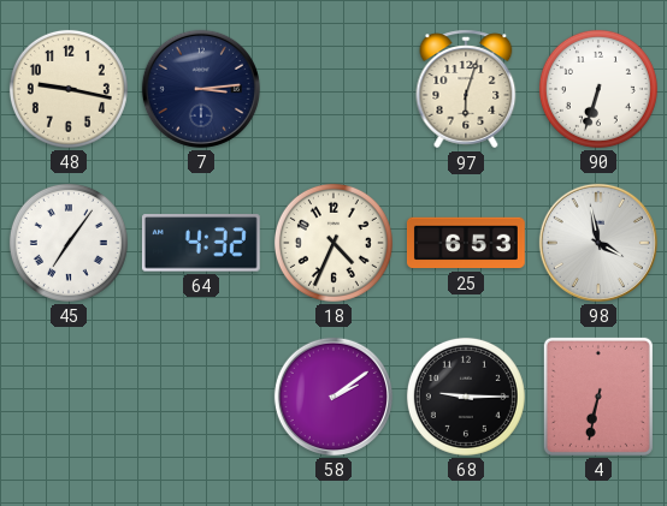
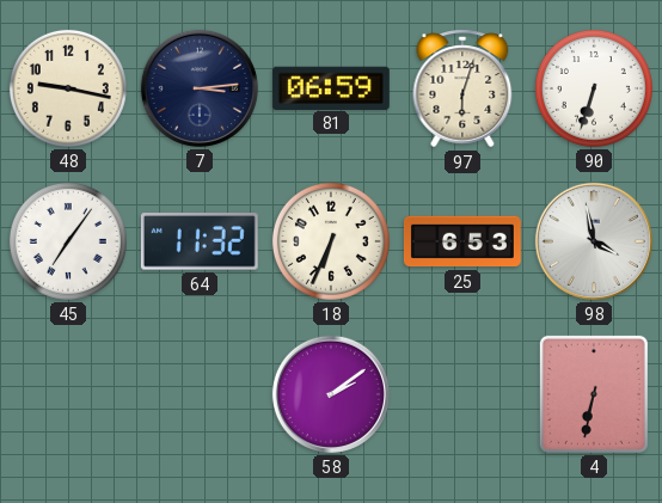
81: none -> 06:59
64: 4:32 -> 11:32
18: 4:34 -> 6:34
68: 9:15 -> none
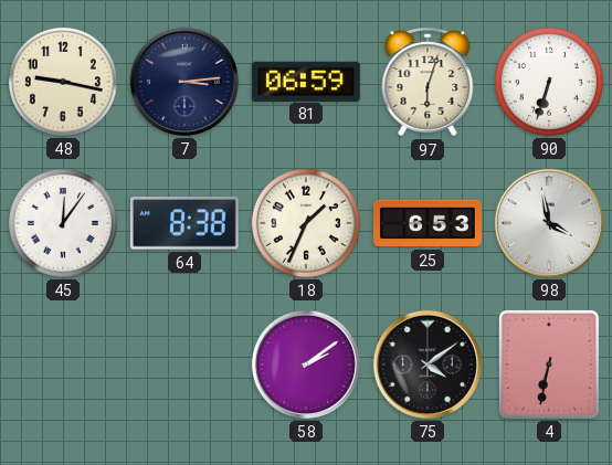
45: 7:06 -> 12:06
64: 11:32 -> 8:38
18: 6:34 -> 1:34
75: none -> 4:09
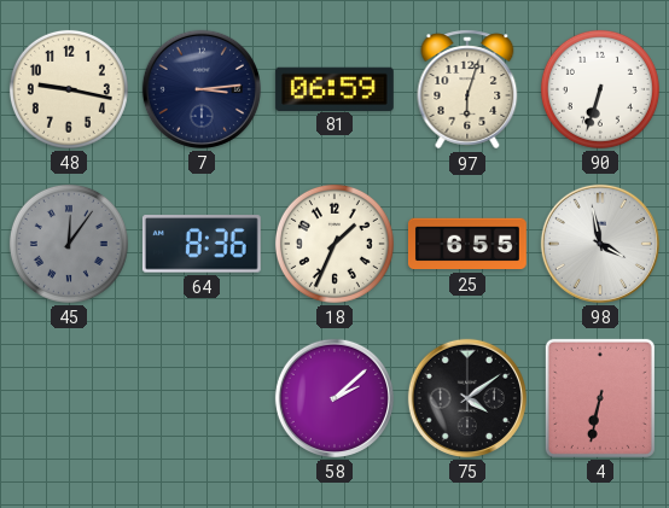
45 dial: white -> grey
64: 8:38 -> 8:36
25: 6:53 -> 6:55
58: 2:09 -> 2:08
